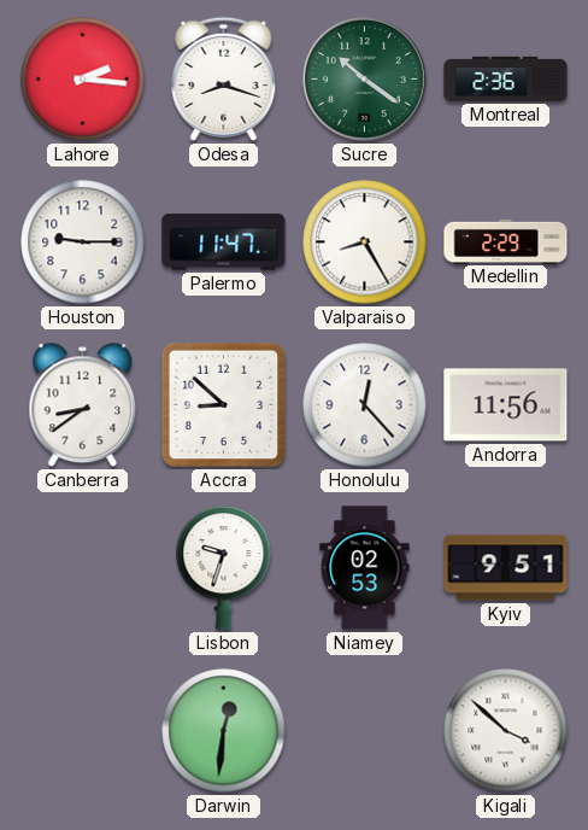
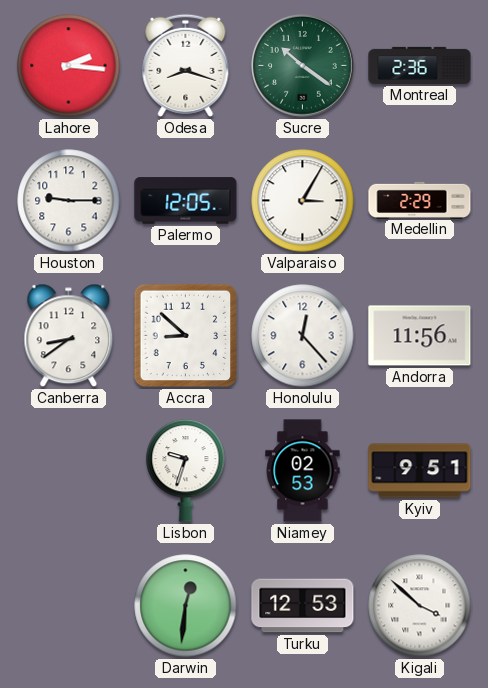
Palermo: 11:47 -> 12:05
Valparaiso: 8:25 -> 3:05
Turku: none -> 12:53
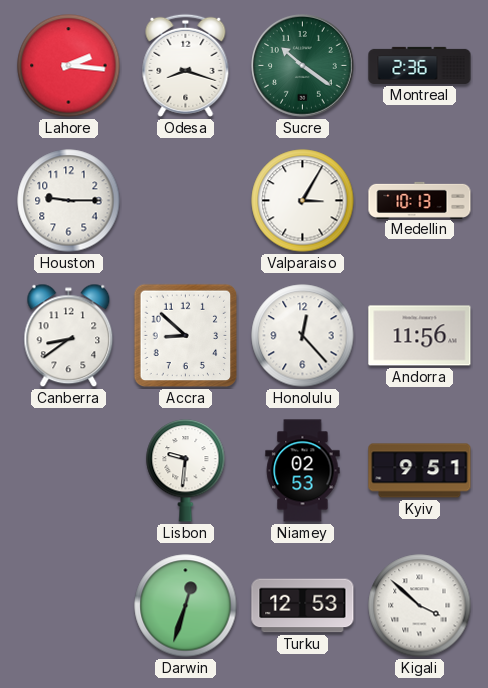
Palermo: 12:05 -> none
Medellin: 2:29 -> 10:13
Lisbon: 9:33 -> 9:31
Darwin: 12:31 -> 12:33
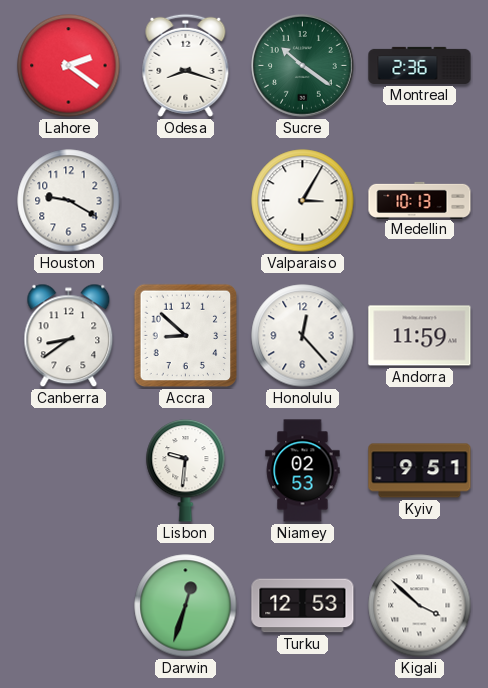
Lahore: 2:16 -> 2:21
Houston: 9:15 -> 9:20
Andorra: 11:56 -> 11:59
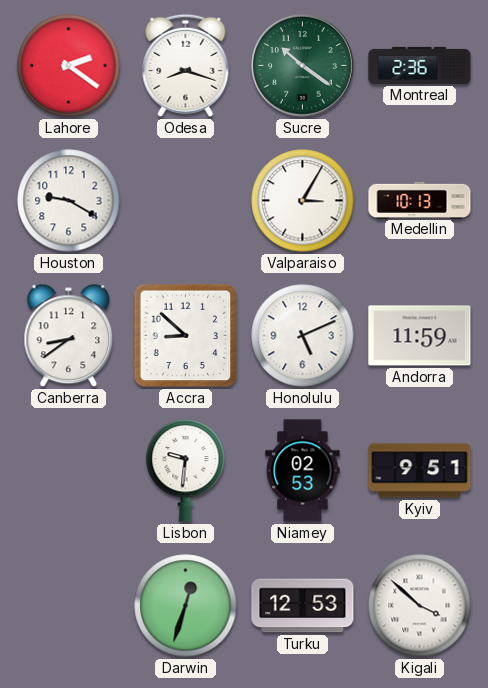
Honolulu: 12:23 -> 5:11
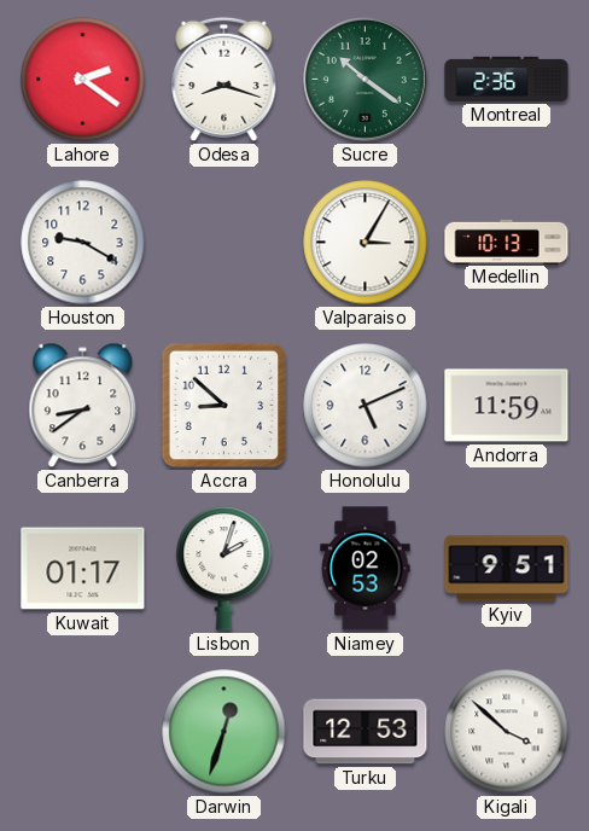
Kuwait: none -> 01:17
Lisbon: 9:31 -> 2:03
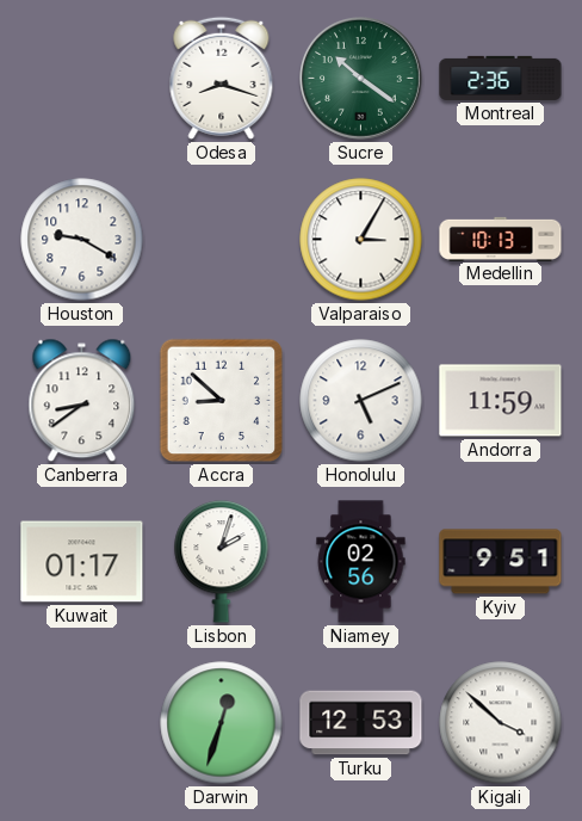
Lahore: 2:21 -> none
Niamey: 02:53 -> 02:56
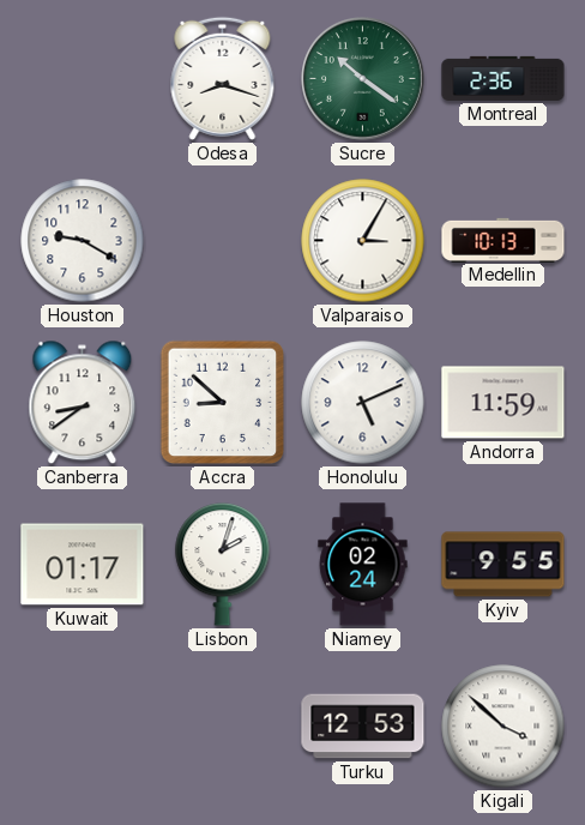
Niamey: 02:56 -> 02:24
Kyiv: 9:51 -> 9:55
Darwin: 12:33 -> none
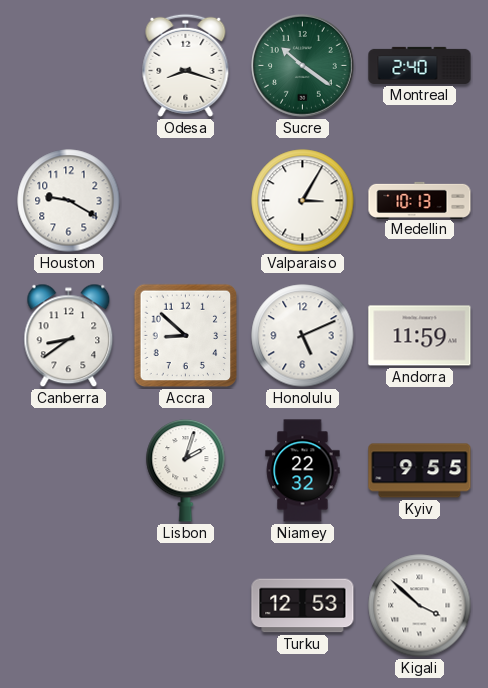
Montreal: 2:36 -> 2:40
Kuwait: 01:17 -> none
Niamey: 02:24 -> 22:32
